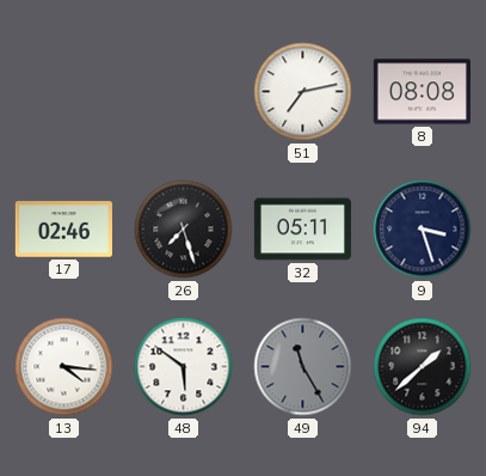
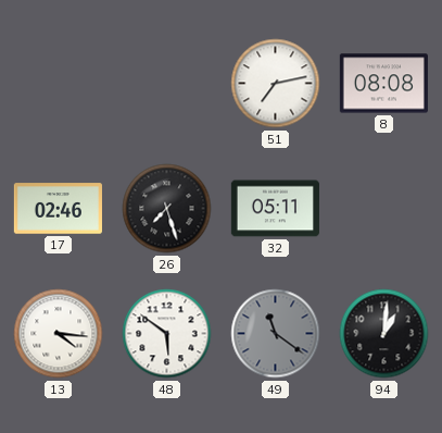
9: 3:27 -> none
49: 11:25 -> 11:21
94: 1:38 -> 1:01
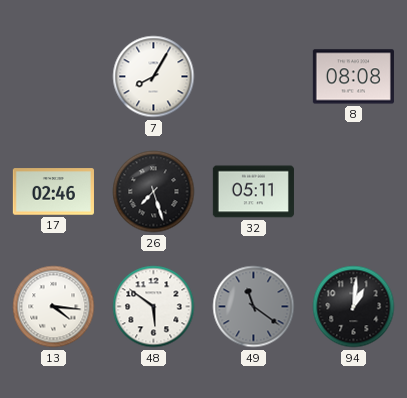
7: none -> 8:05
51: 7:13 -> none
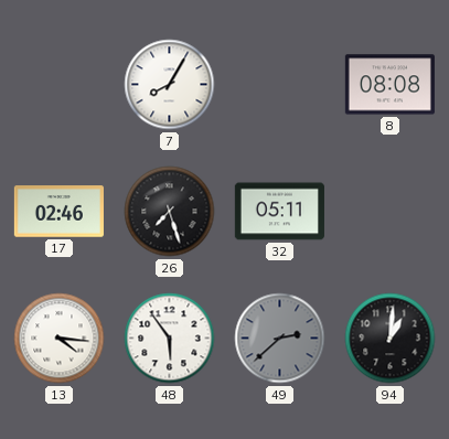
48: 5:51 -> 5:54
49: 11:21 -> 2:38
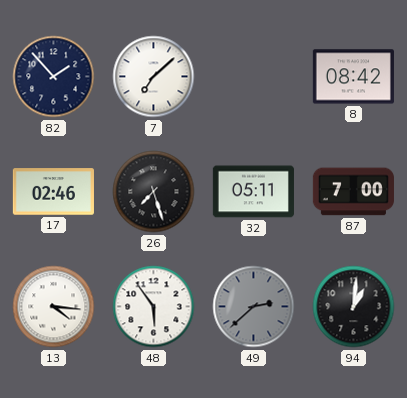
82: none -> 1:53
7: 8:05 -> 7:08
8: 08:08 -> 08:42
87: none -> 7:00
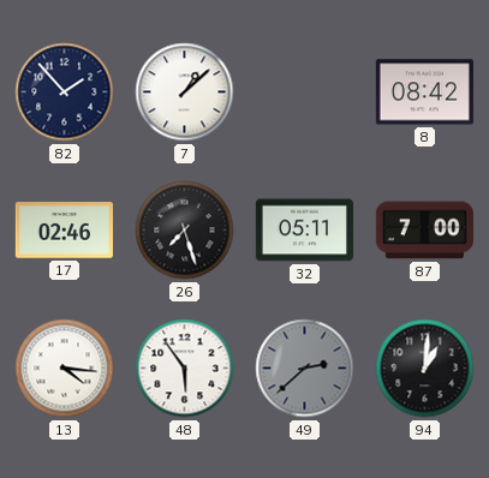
7: 7:08 -> 1:08
